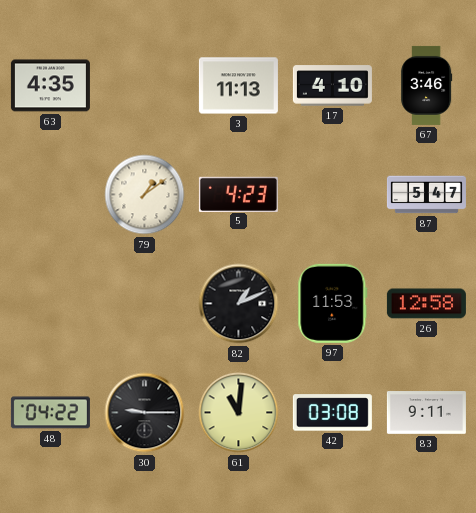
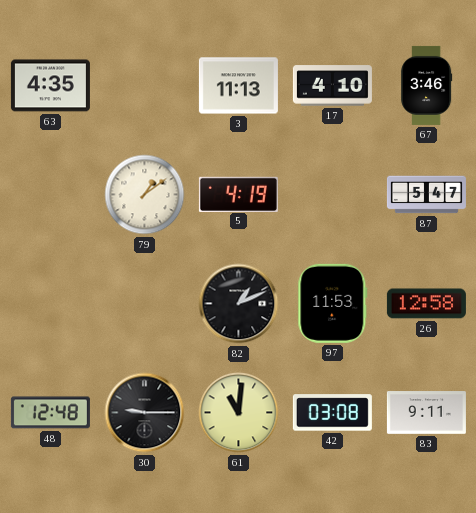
5: 4:23 -> 4:19
48: 04:22 -> 12:48
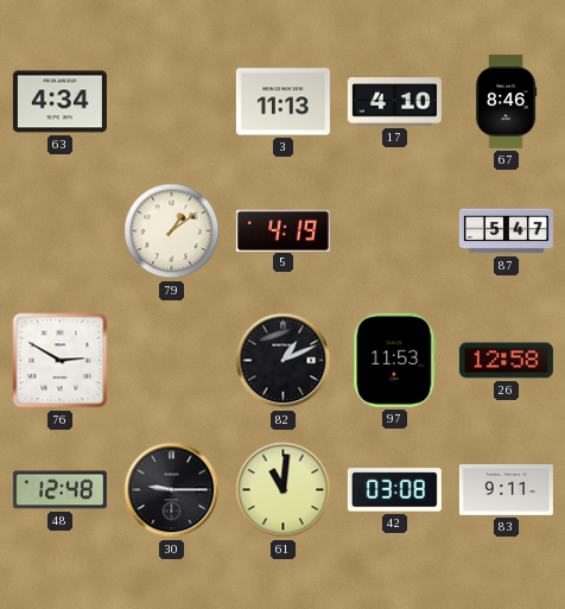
63: 4:35 -> 4:34
67: 3:46 -> 8:46
76: none -> 2:50
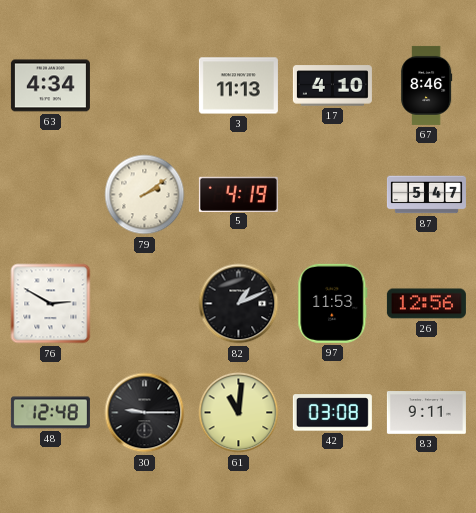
79: 1:09 -> 2:09
26: 12:58 -> 12:56
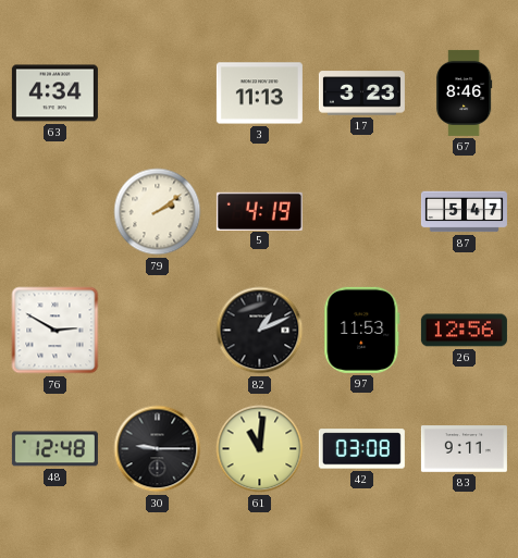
17: 4:10 -> 3:23
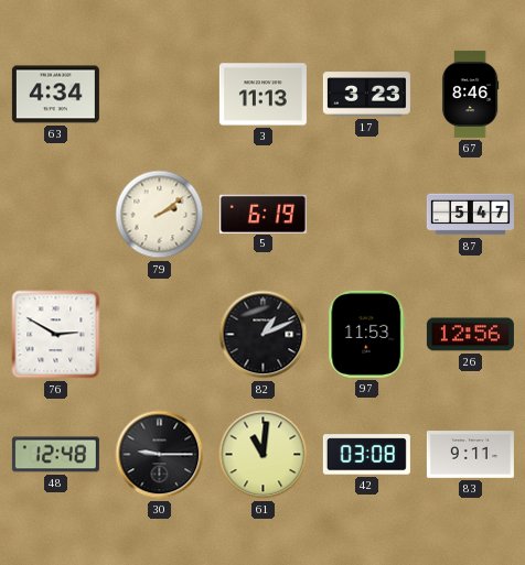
5: 4:19 -> 6:19
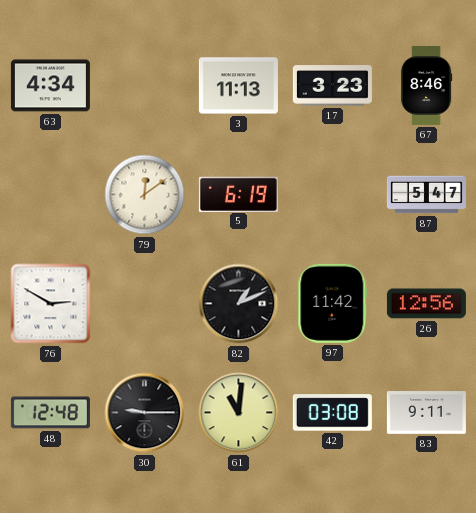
79: 2:09 -> 12:09
97: 11:53 -> 11:42
